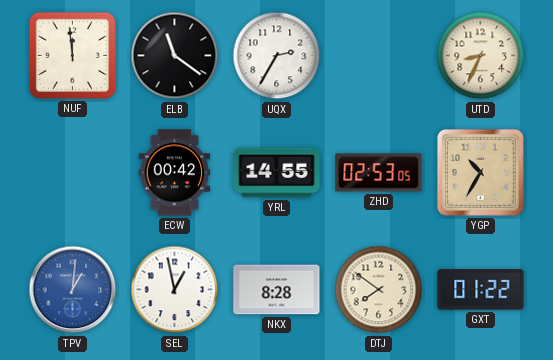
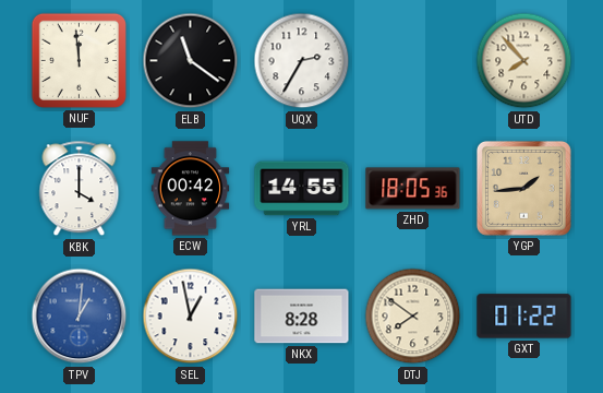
UTD: 8:34 -> 7:53
KBK: none -> 4:00
ZHD: 02:53 -> 18:05
YGP: 10:35 -> 1:44
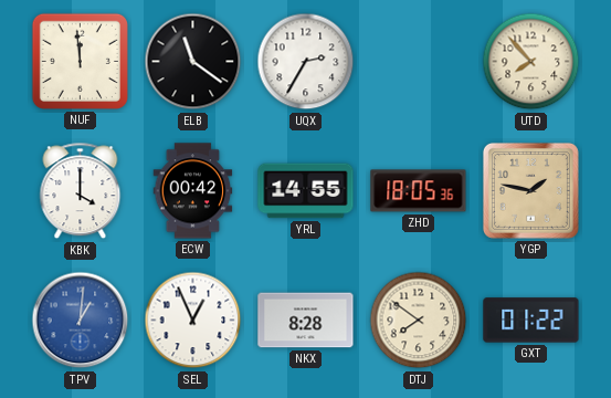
YGP: 1:44 -> 1:47
SEL: 12:58 -> 12:56
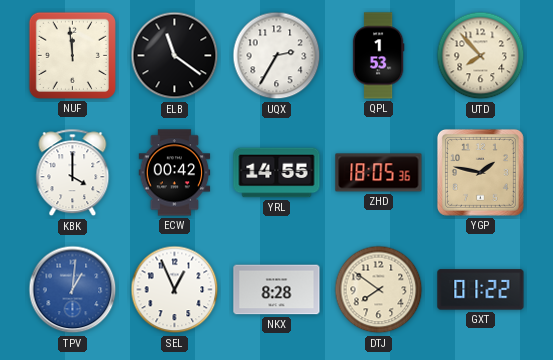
QPL: none -> 1:53
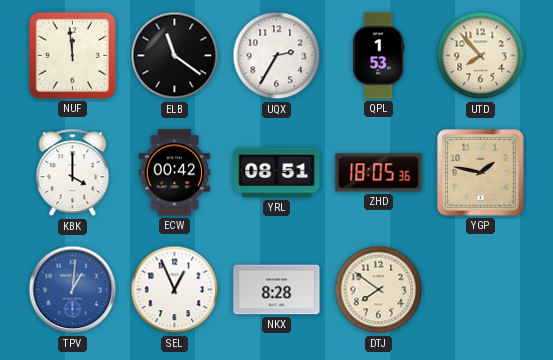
YRL: 14:55 -> 08:51
GXT: 01:22 -> none
